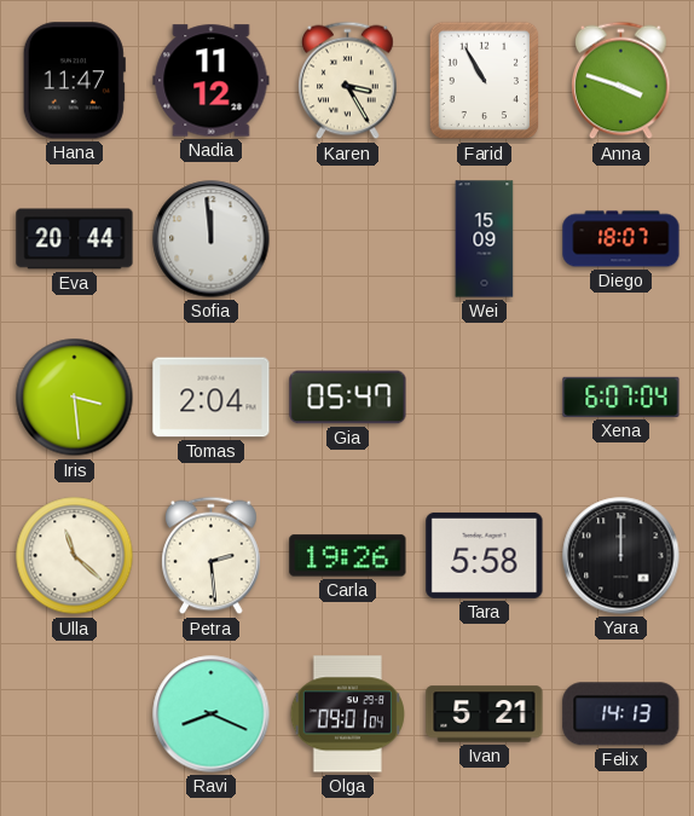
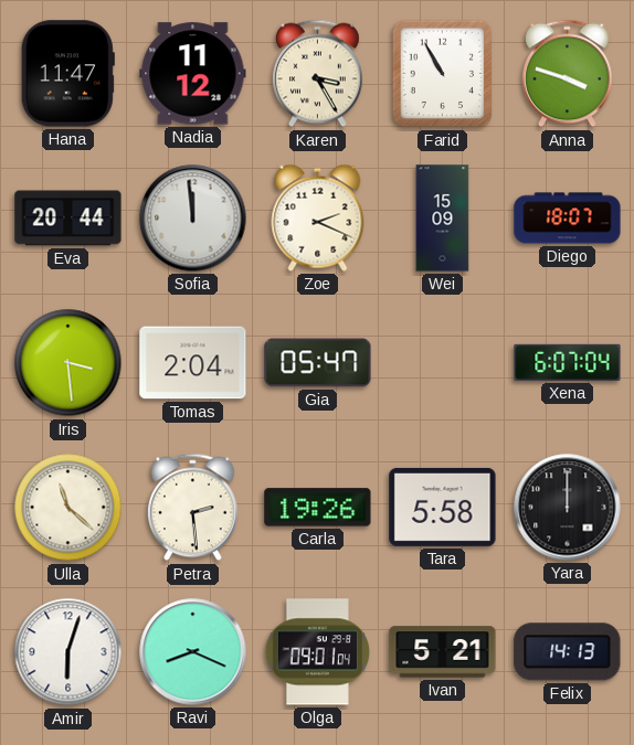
Zoe: none -> 2:19
Amir: none -> 6:03
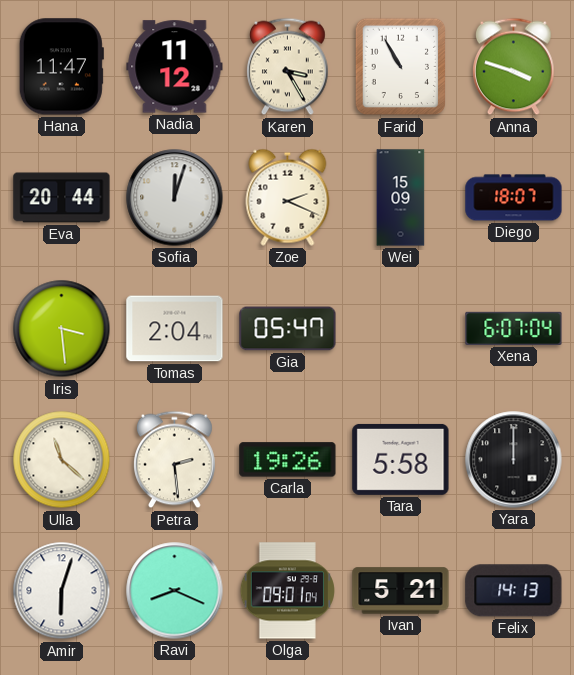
Sofia: 11:59 -> 12:03
